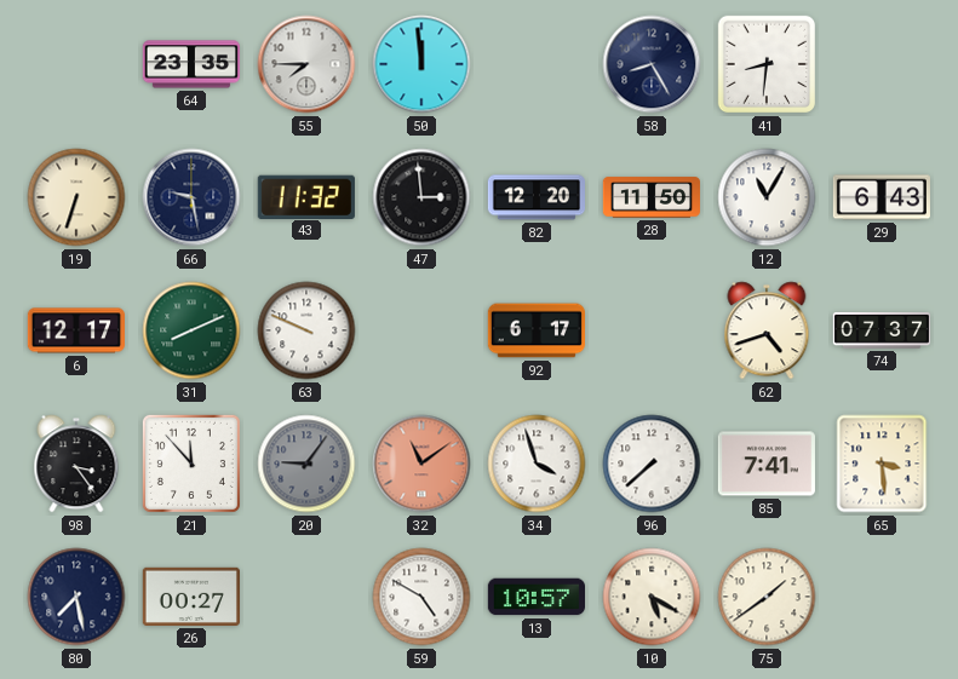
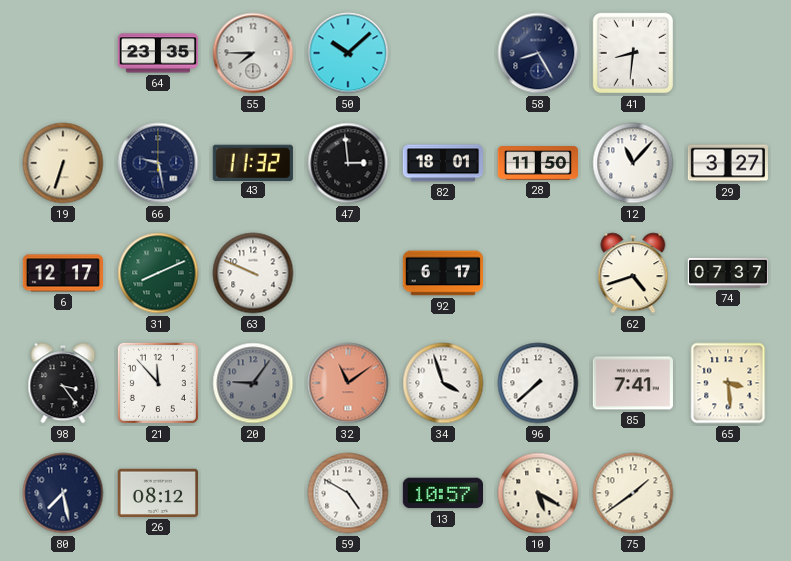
50: 11:59 -> 10:08
82: 12:20 -> 18:01
12: 11:05 -> 11:07
29: 6:43 -> 3:27
26: 00:27 -> 08:12
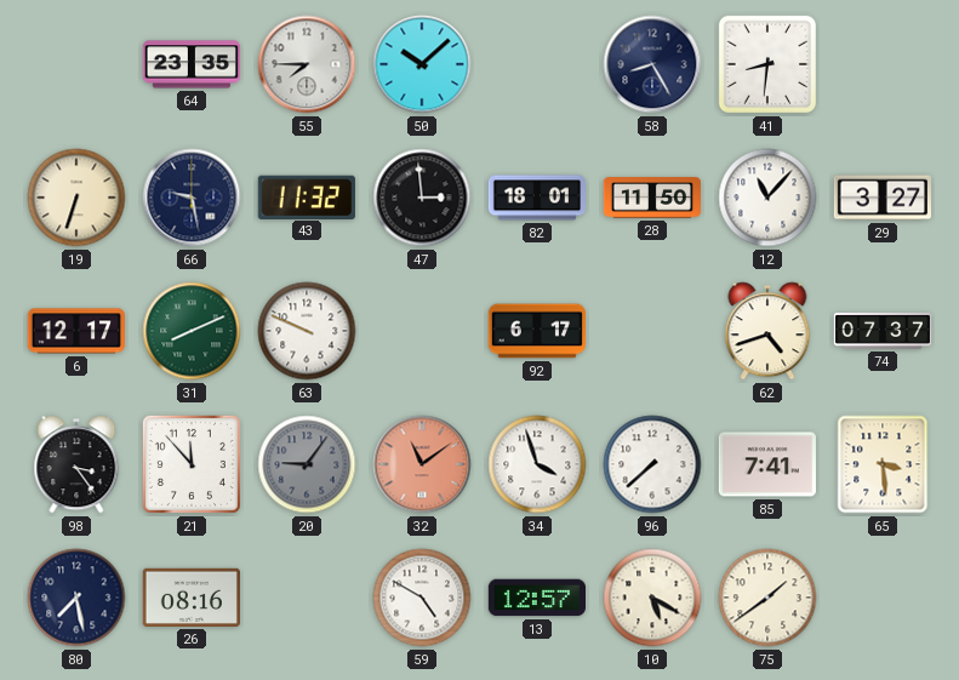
26: 08:12 -> 08:16
13: 10:57 -> 12:57
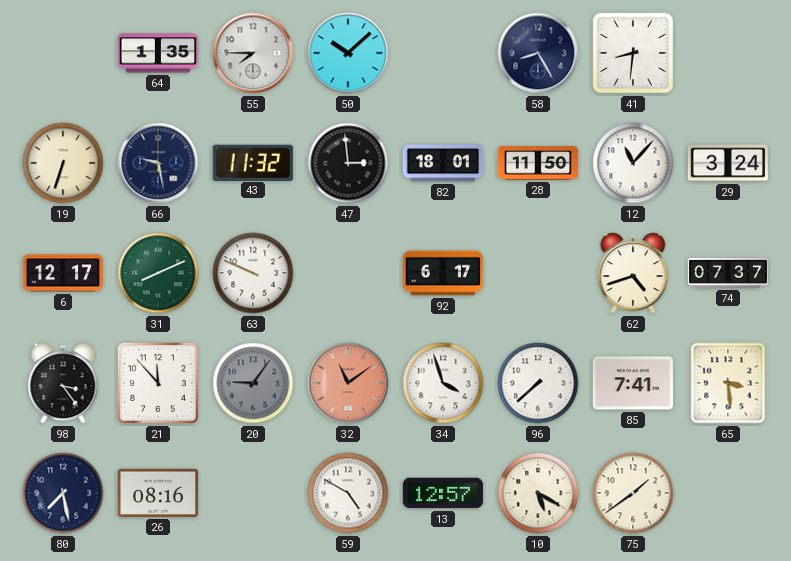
64: 23:35 -> 1:35
29: 3:27 -> 3:24
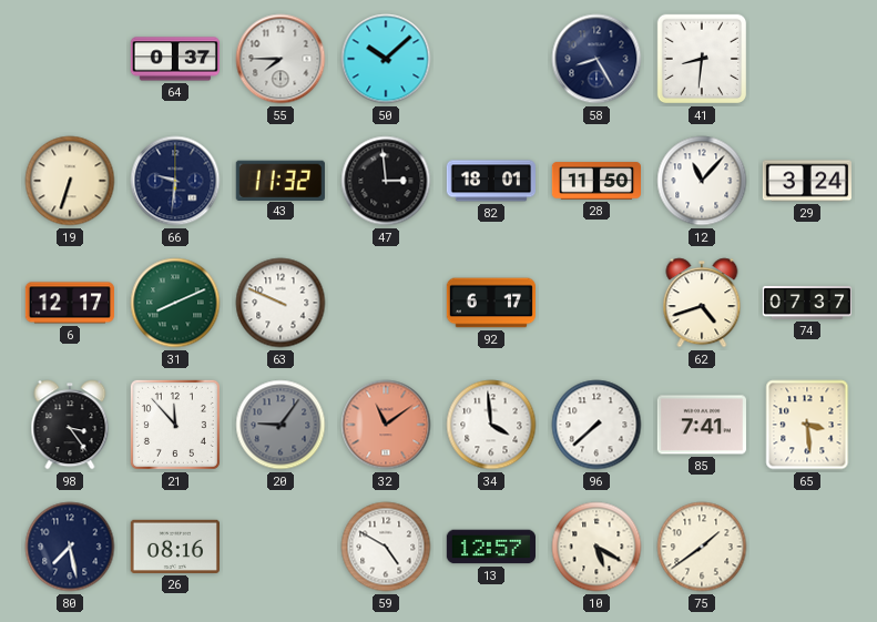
64: 1:35 -> 0:37
66: 9:28 -> 9:31
34: 3:57 -> 3:59
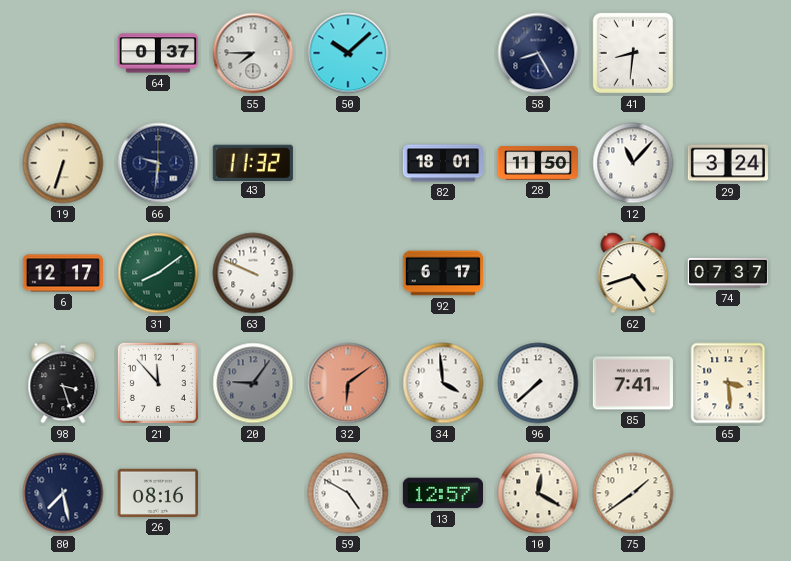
47: 2:59 -> none
31: 8:11 -> 8:09
98: 3:24 -> 3:27
32: 11:09 -> 6:09
10: 5:20 -> 12:20
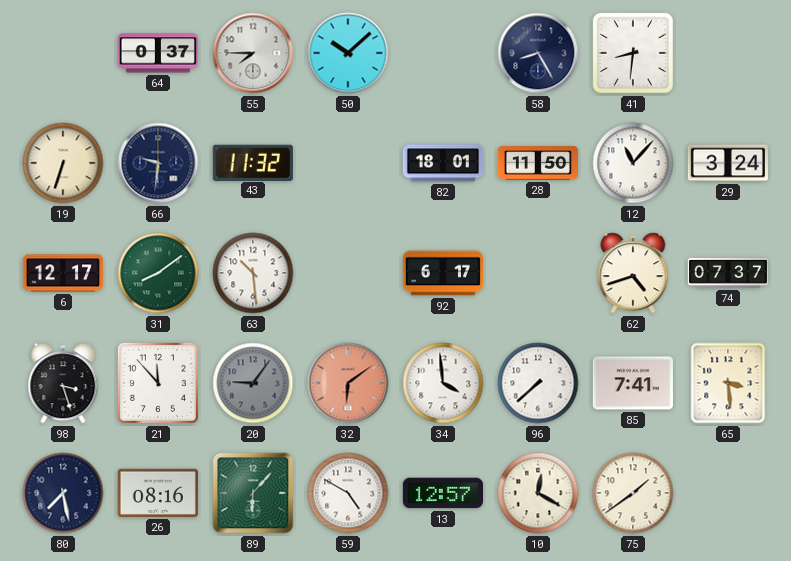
63: 9:49 -> 10:29
89: none -> 6:07
